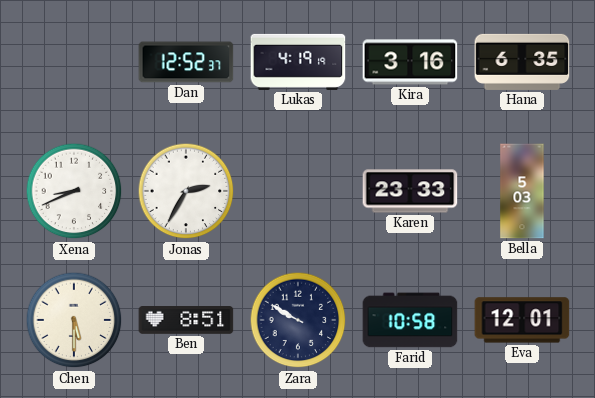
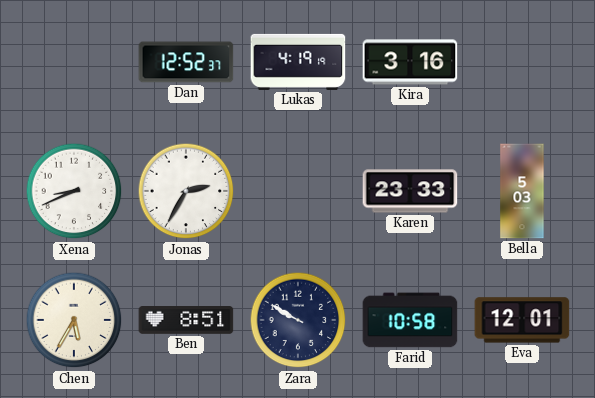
Hana: 6:35 -> none
Chen: 5:30 -> 5:35
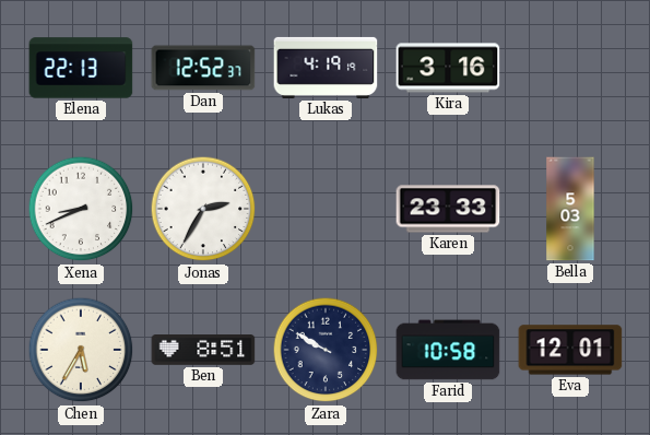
Elena: none -> 22:13
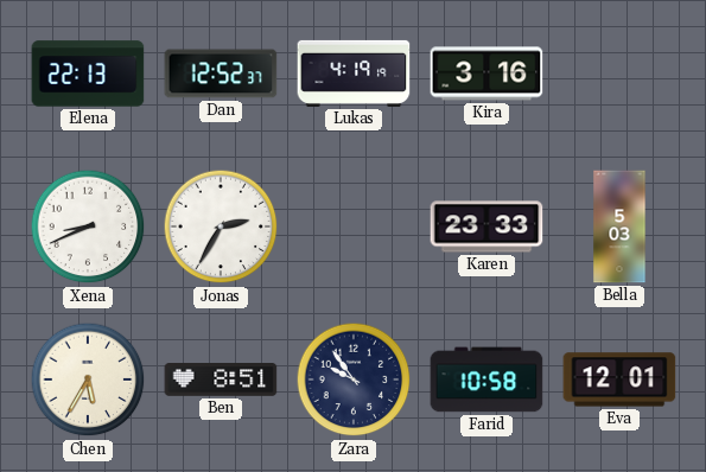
Zara: 9:50 -> 9:54
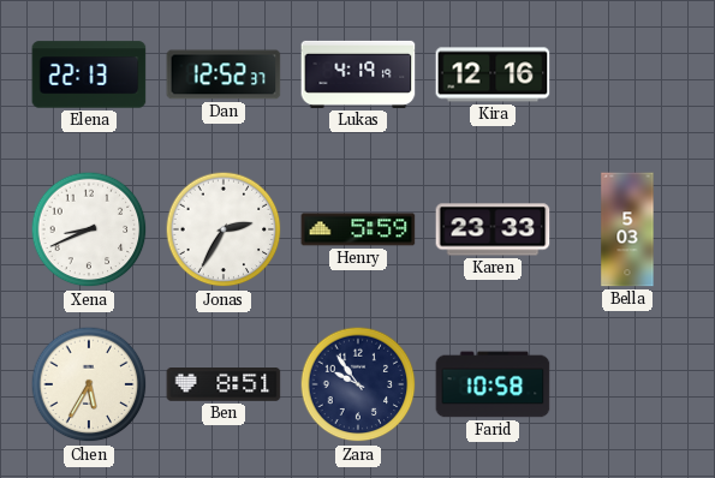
Kira: 3:16 -> 12:16
Henry: none -> 5:59
Eva: 12:01 -> none
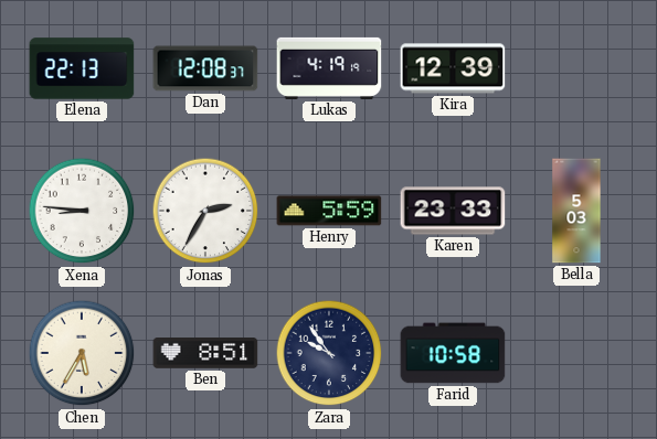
Dan: 12:52 -> 12:08
Kira: 12:16 -> 12:39
Xena: 8:41 -> 8:46
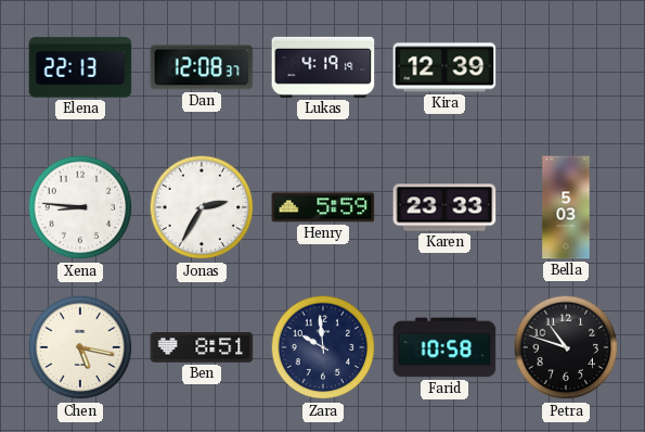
Chen: 5:35 -> 5:17
Zara: 9:54 -> 9:59
Petra: none -> 10:48
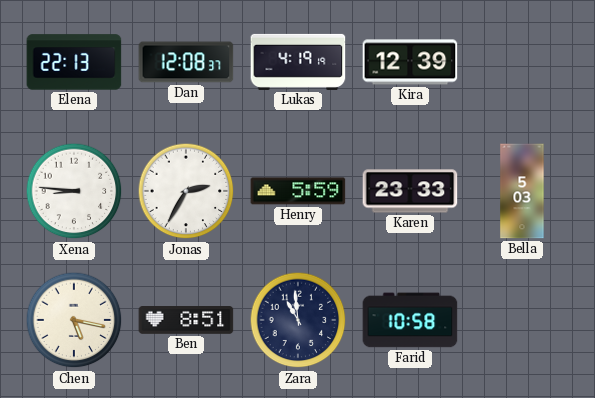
Zara: 9:59 -> 10:59
Petra: 10:48 -> none
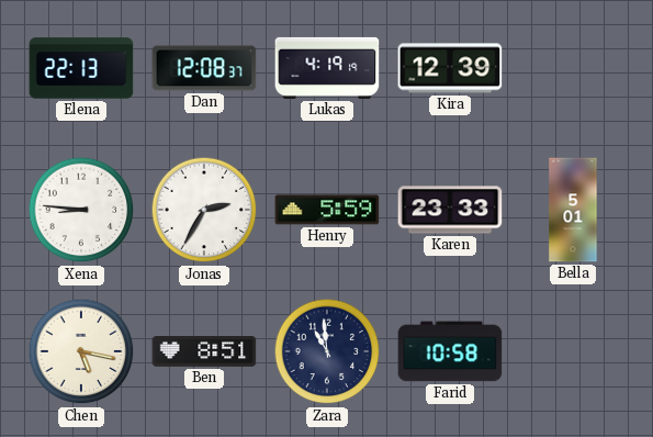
Bella: 5:03 -> 5:01
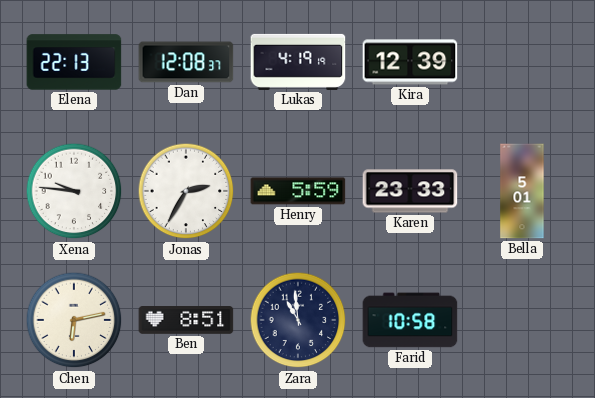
Xena: 8:46 -> 9:46
Chen: 5:17 -> 6:13
